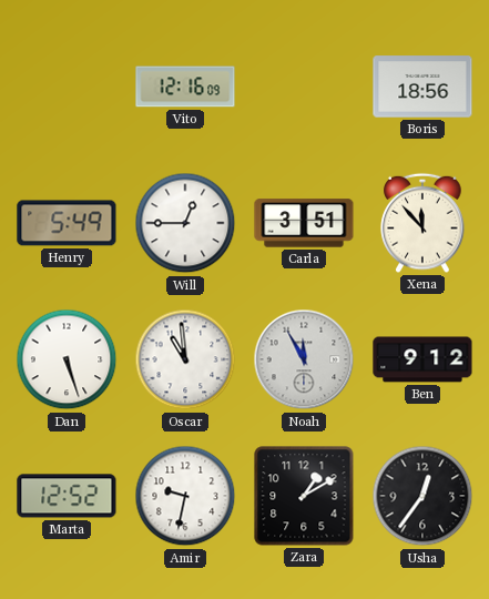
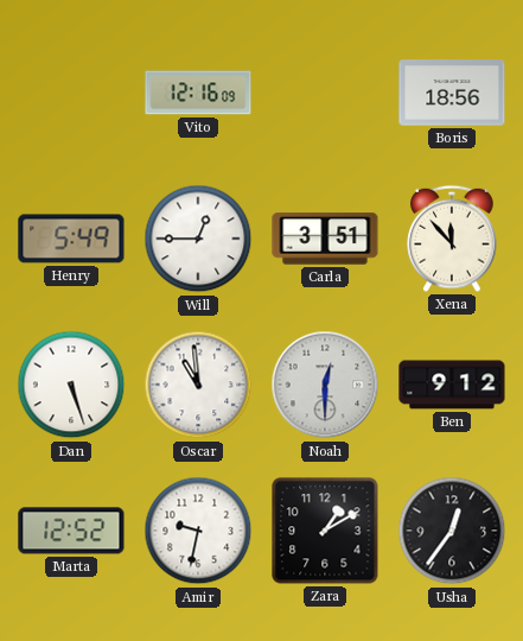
Noah: 11:55 -> 12:30
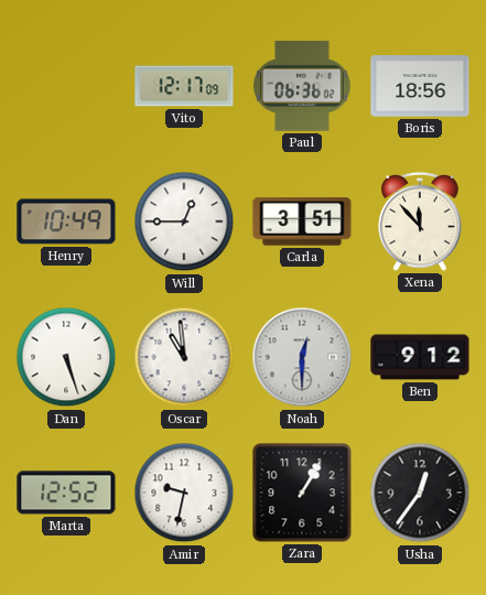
Vito: 12:16 -> 12:17
Paul: none -> 06:36
Henry: 5:49 -> 10:49
Zara: 1:10 -> 1:05
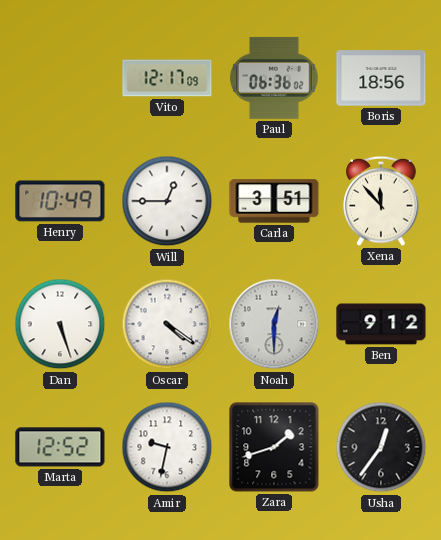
Oscar: 10:59 -> 4:21
Zara: 1:05 -> 1:42
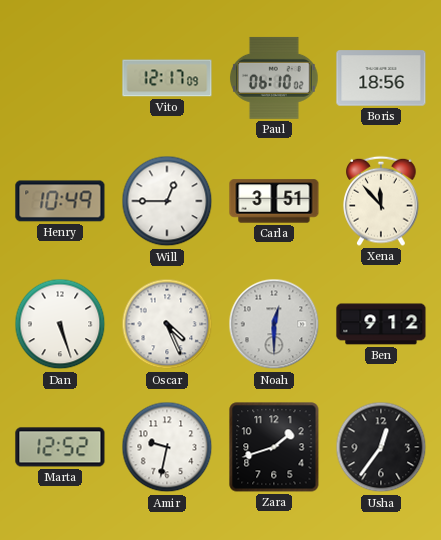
Paul: 06:36 -> 06:10
Oscar: 4:21 -> 4:26
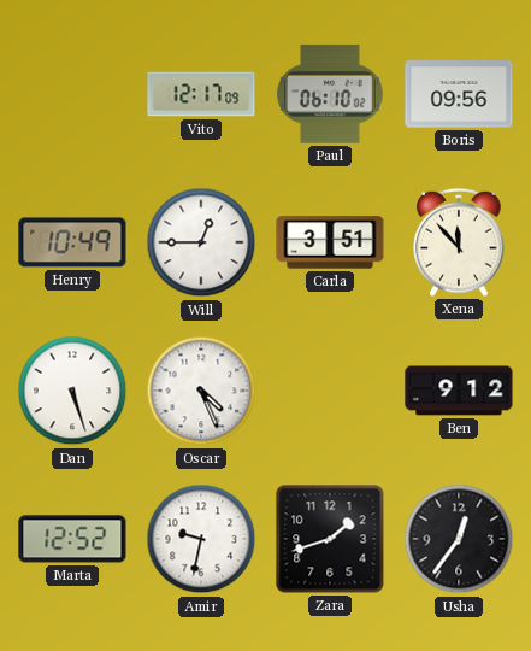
Boris: 18:56 -> 09:56
Noah: 12:30 -> none
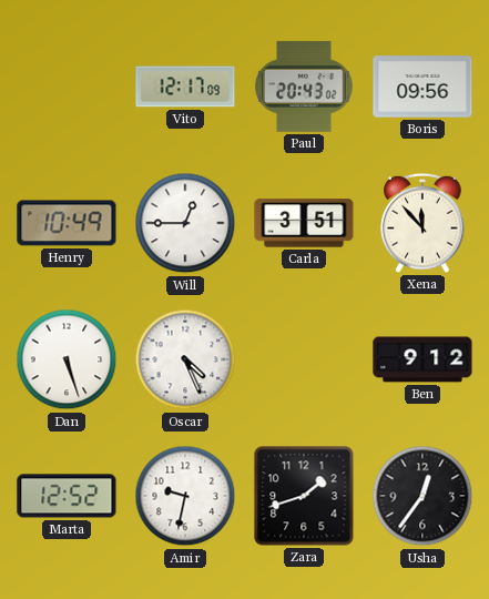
Paul: 06:10 -> 20:43
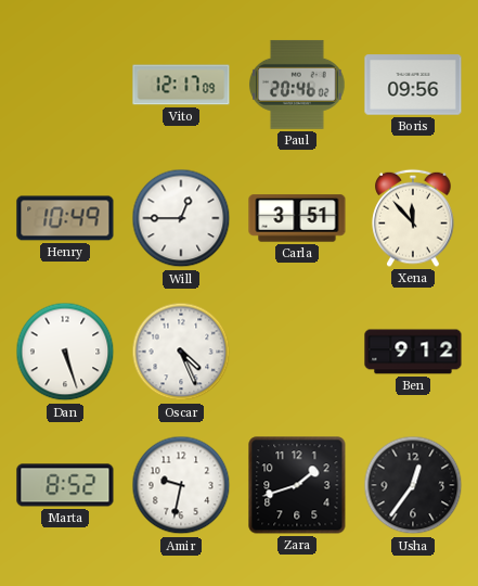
Paul: 20:43 -> 20:46
Marta: 12:52 -> 8:52
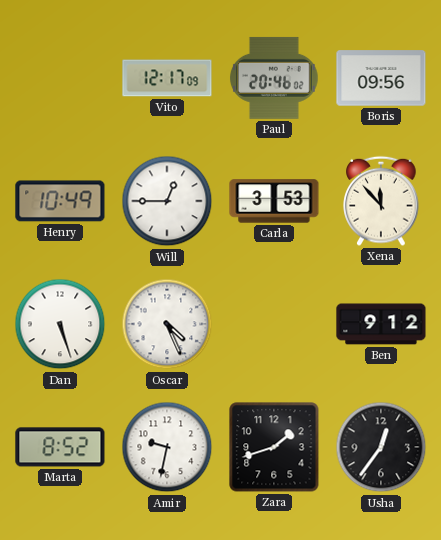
Carla: 3:51 -> 3:53
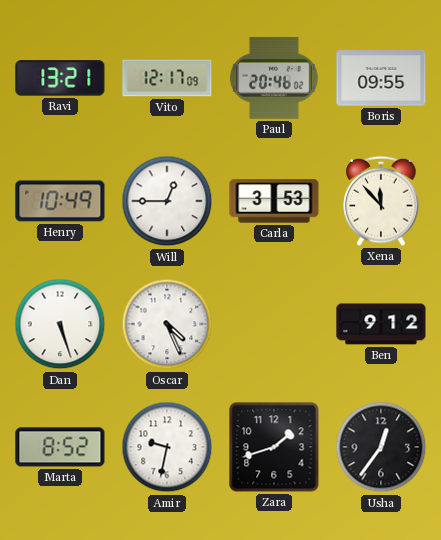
Ravi: none -> 13:21
Boris: 09:56 -> 09:55
